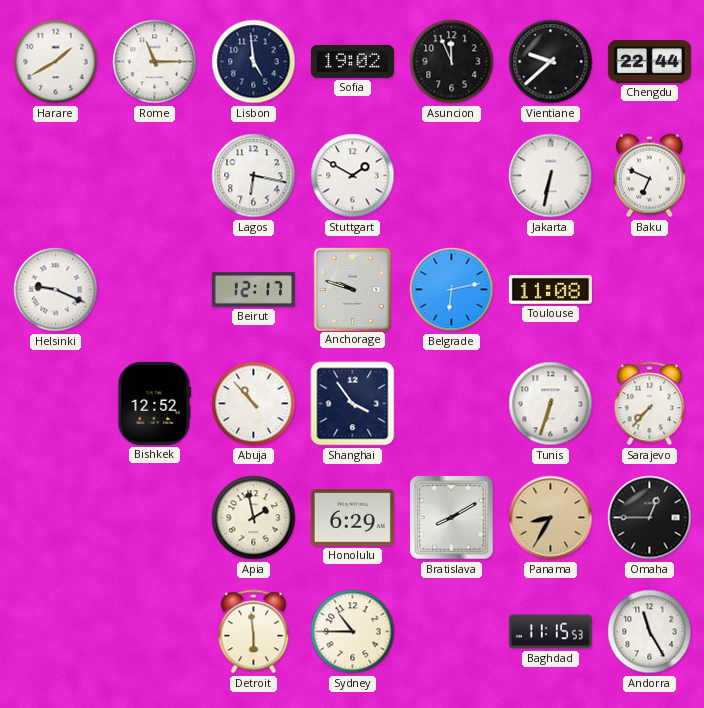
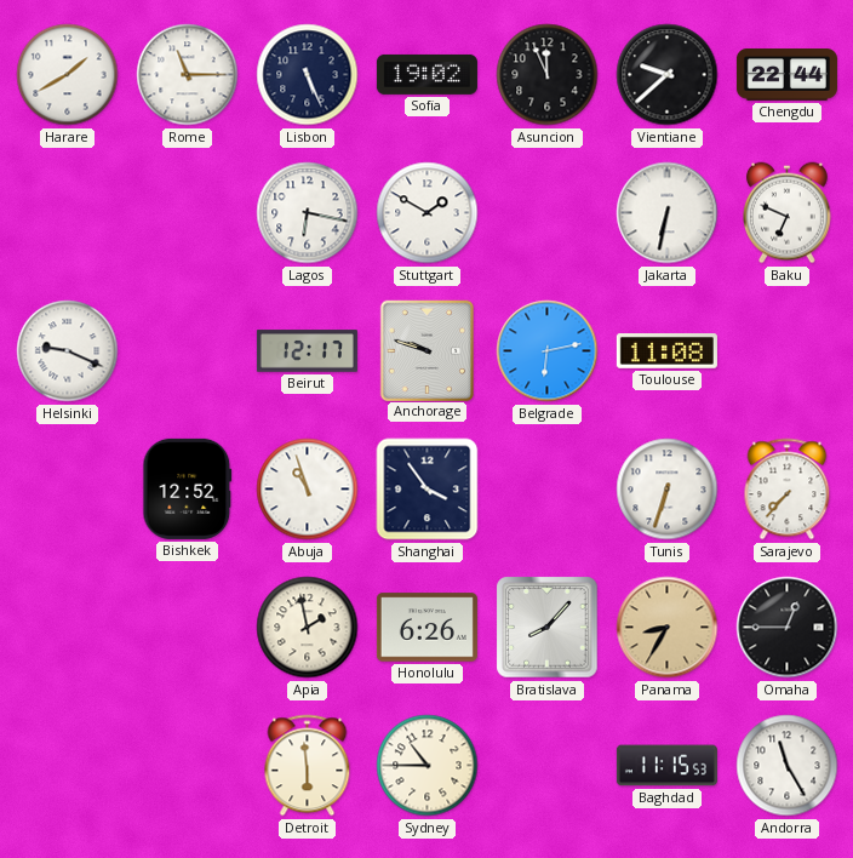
Lisbon: 4:59 -> 5:26
Abuja: 10:53 -> 10:57
Honolulu: 6:29 -> 6:26
Bratislava: 8:10 -> 8:07
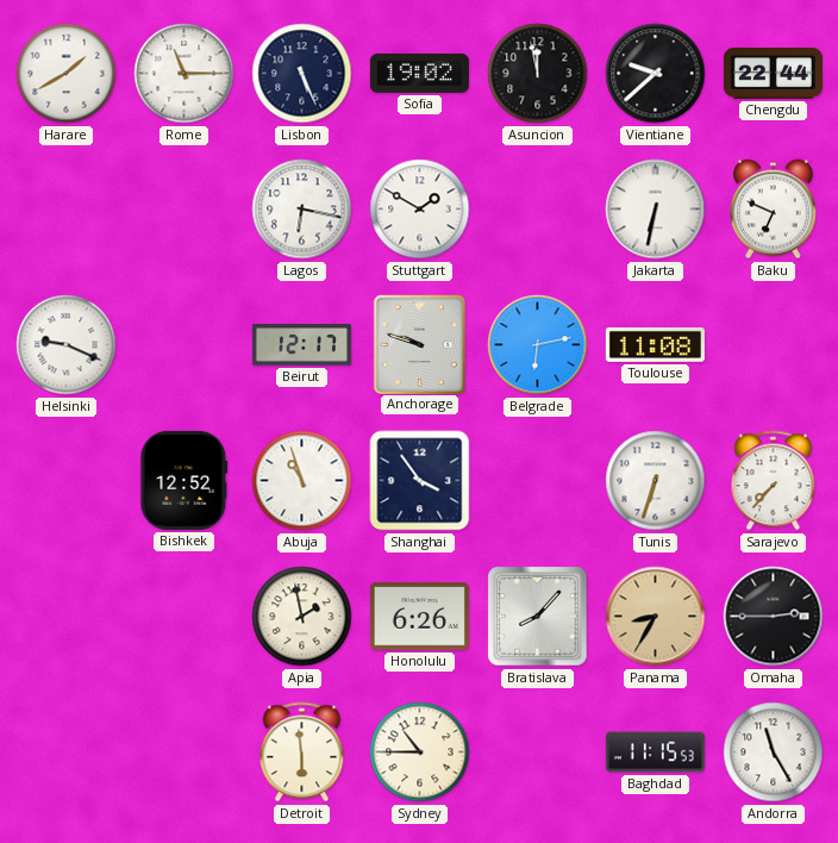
Asuncion: 11:56 -> 11:58
Omaha: 12:45 -> 2:45
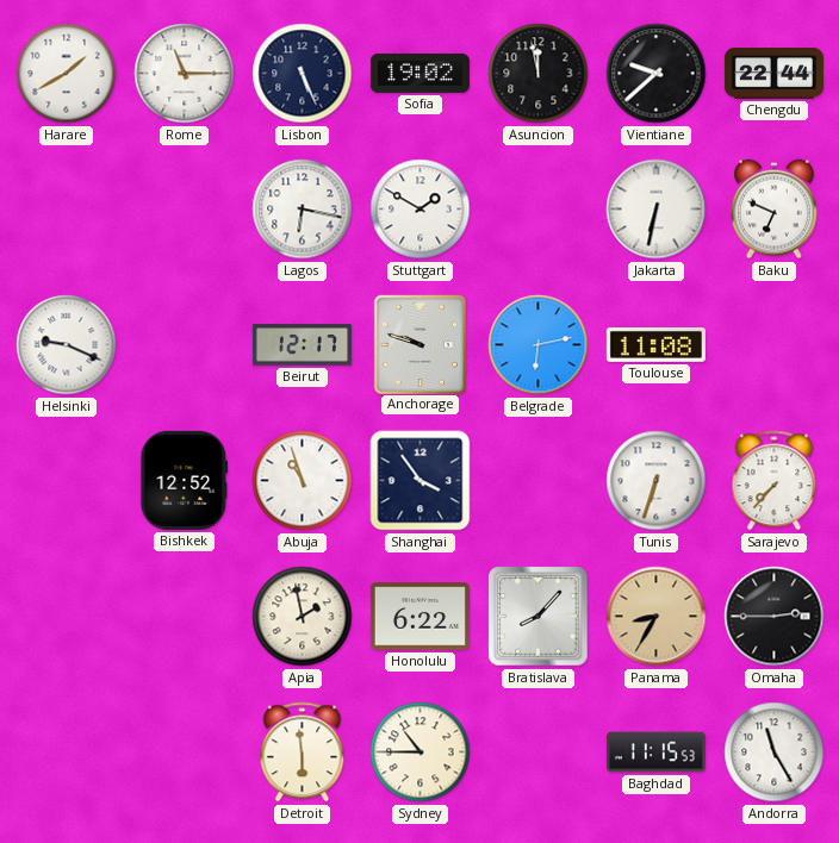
Honolulu: 6:26 -> 6:22
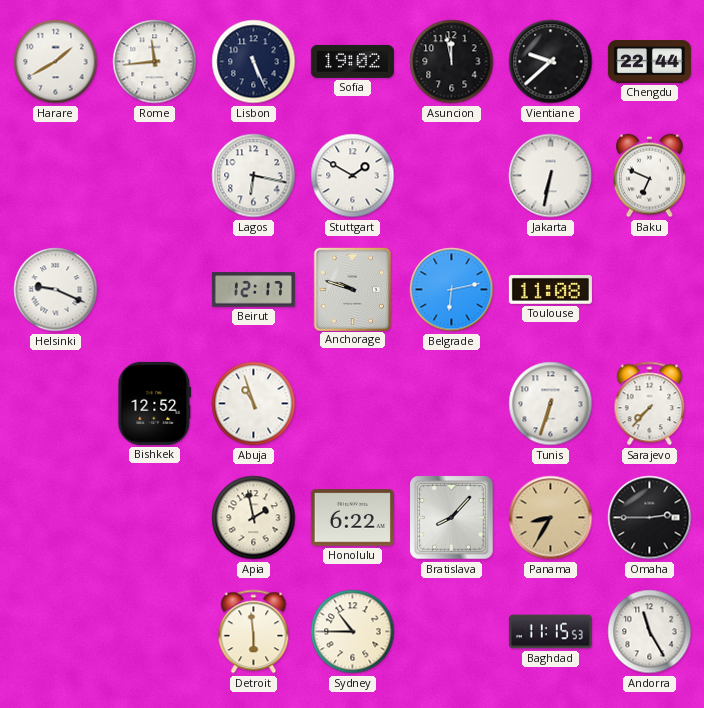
Rome: 11:15 -> 11:44
Shanghai: 3:54 -> none
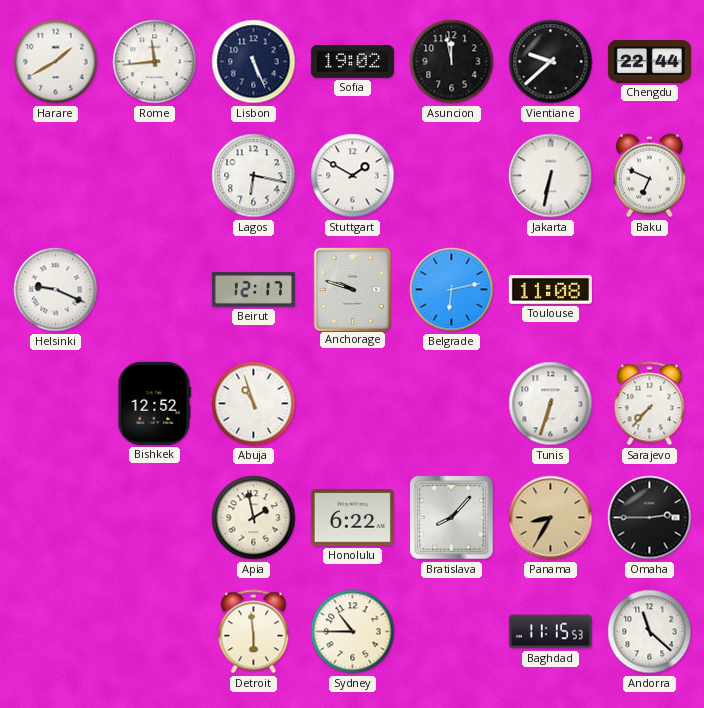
Andorra: 11:25 -> 11:22
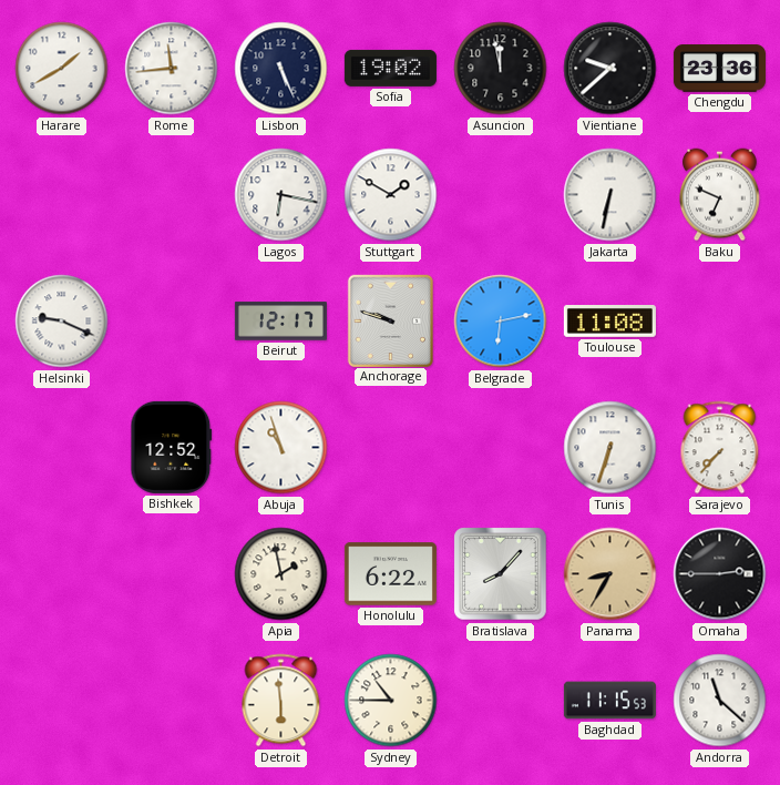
Chengdu: 22:44 -> 23:36
